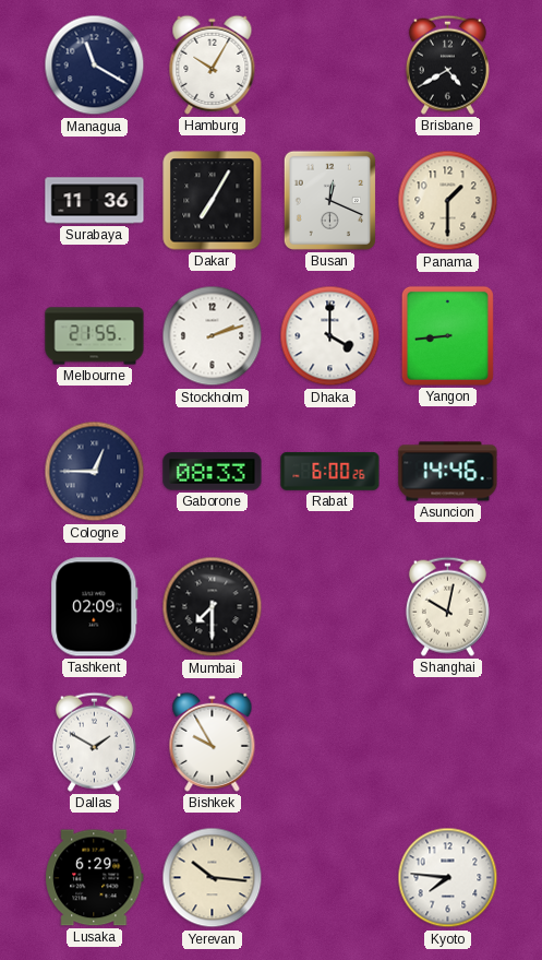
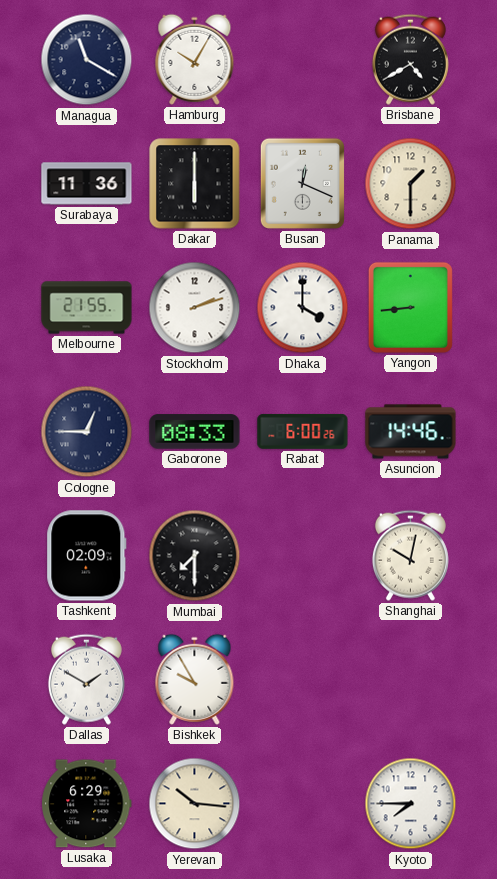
Dakar: 7:05 -> 6:00
Kyoto: 7:46 -> 7:45
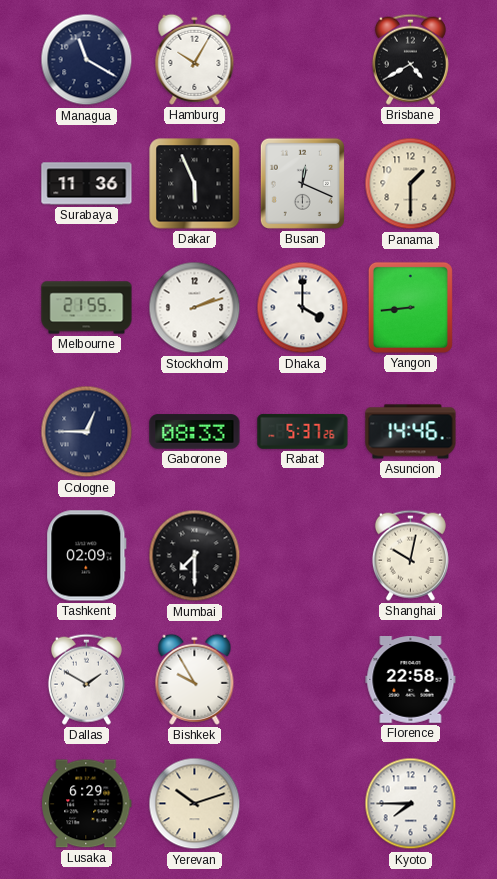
Dakar: 6:00 -> 5:56
Rabat: 6:00 -> 5:37
Florence: none -> 22:58
Yerevan: 10:16 -> 10:12
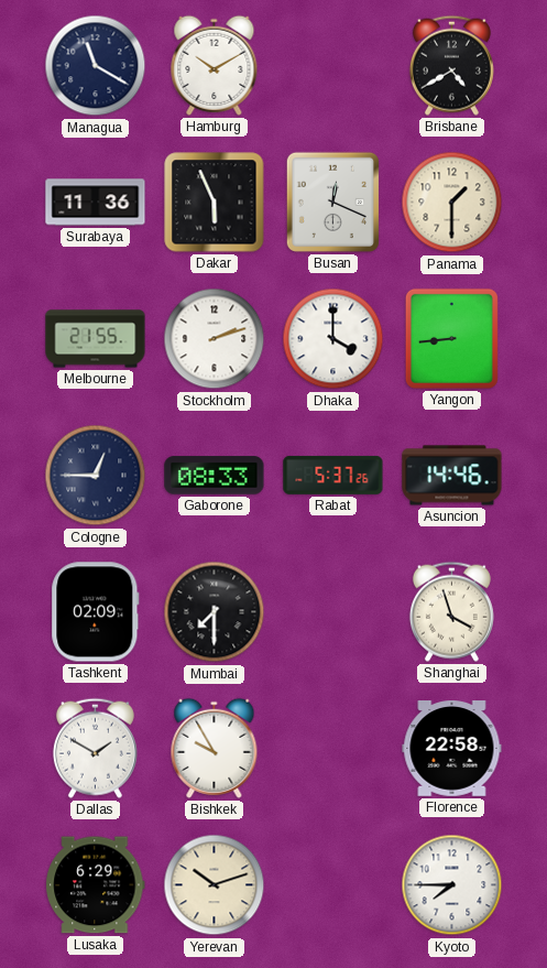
Hamburg: 10:05 -> 10:10
Shanghai: 10:02 -> 3:57
